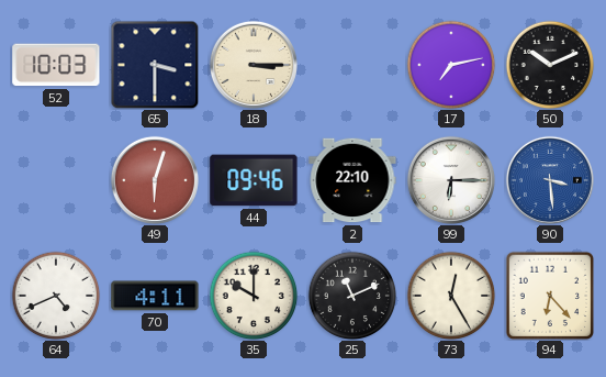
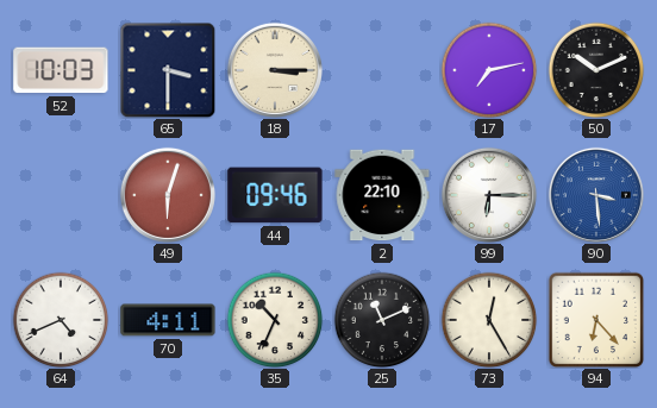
35: 10:00 -> 10:34
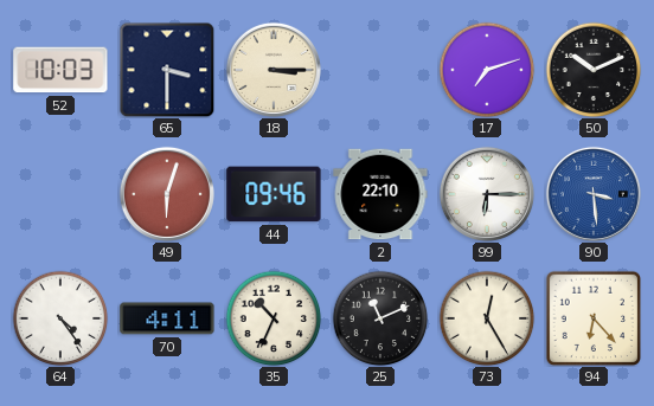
17: 7:13 -> 7:12
64: 4:41 -> 4:24
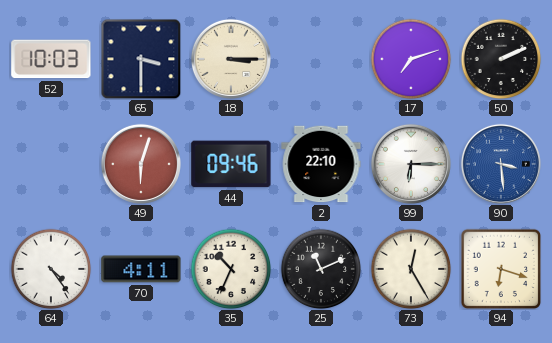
50: 10:11 -> 2:11
94: 6:23 -> 6:18
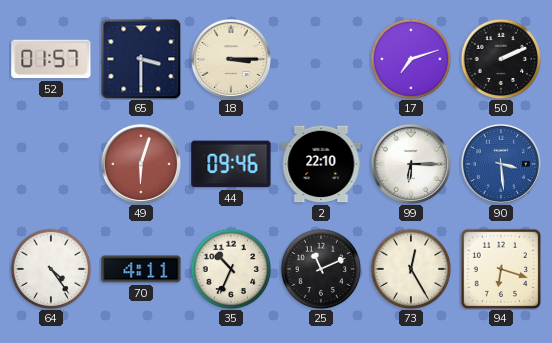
52: 10:03 -> 01:57
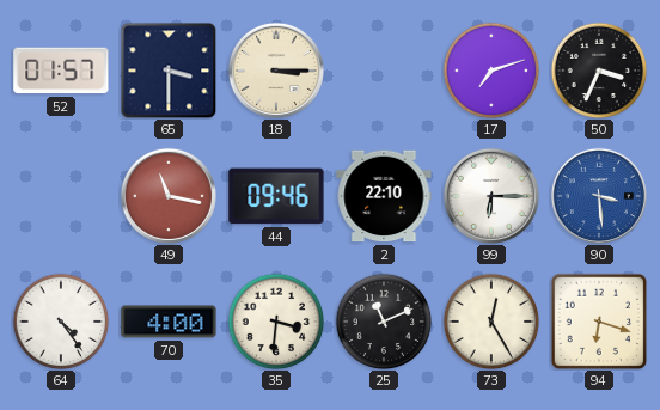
50: 2:11 -> 3:34
49: 6:03 -> 11:17
70: 4:11 -> 4:00
35: 10:34 -> 3:31
